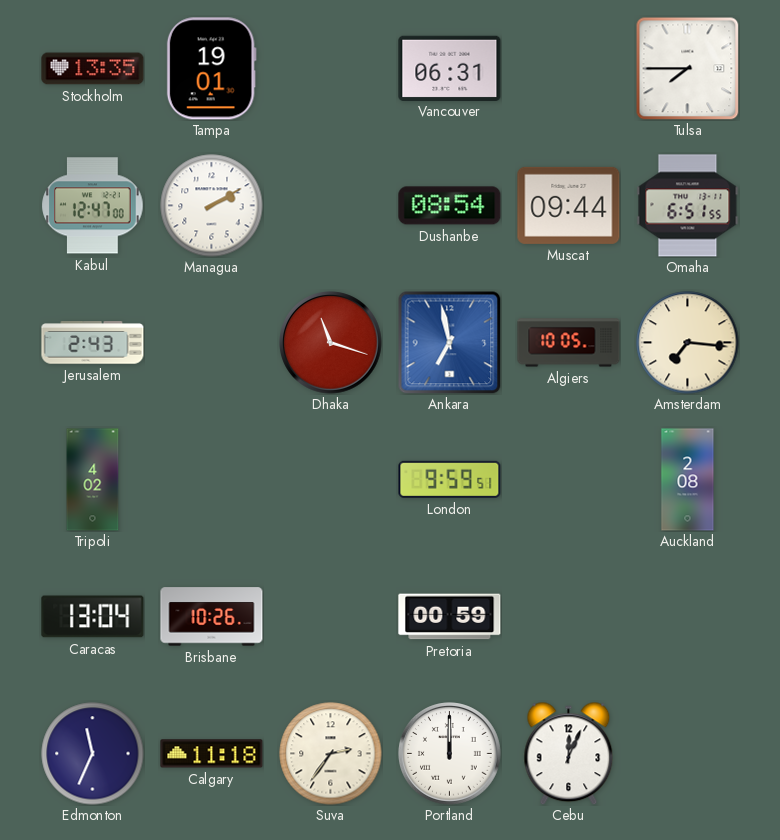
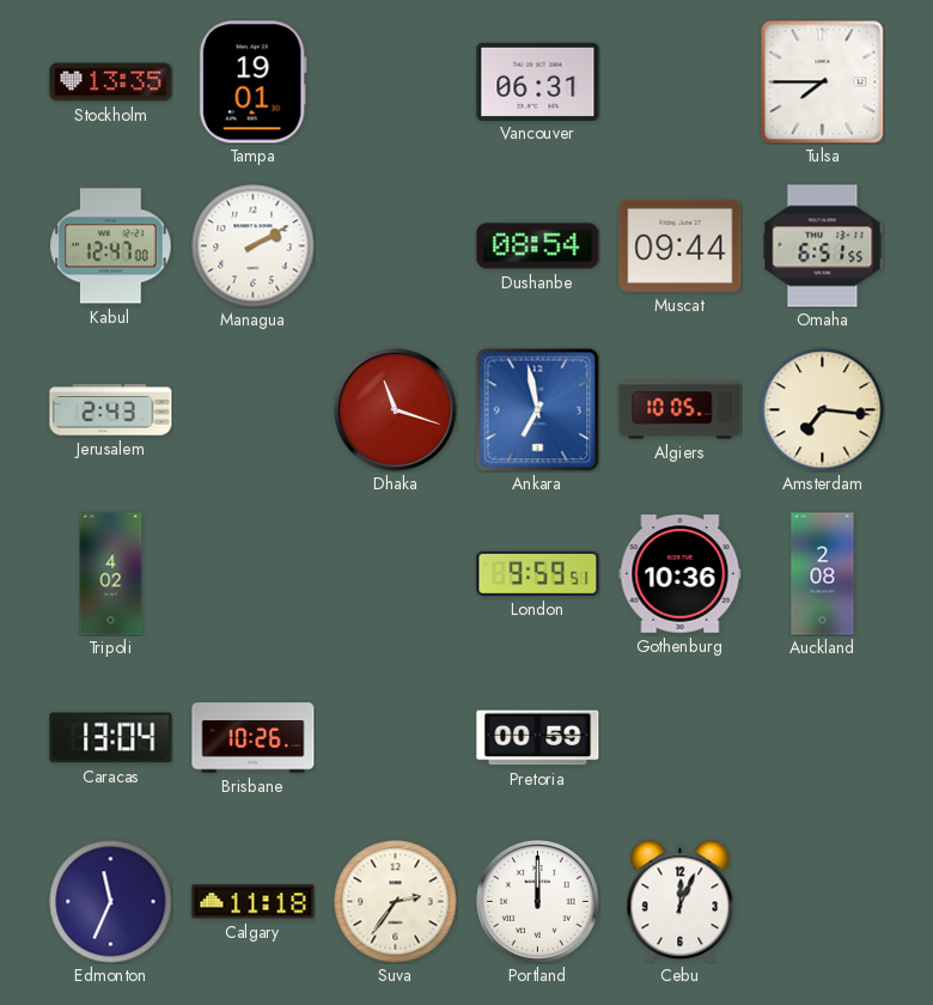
Gothenburg: none -> 10:36
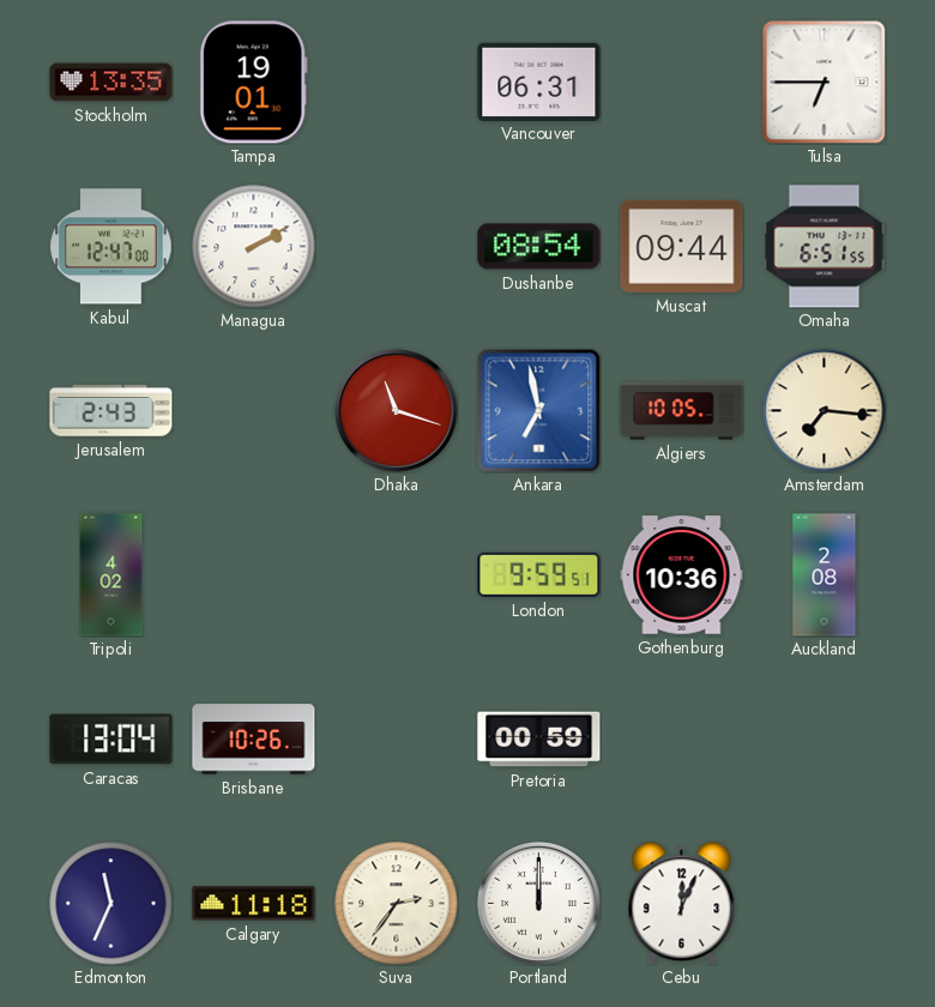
Tulsa: 7:45 -> 6:45
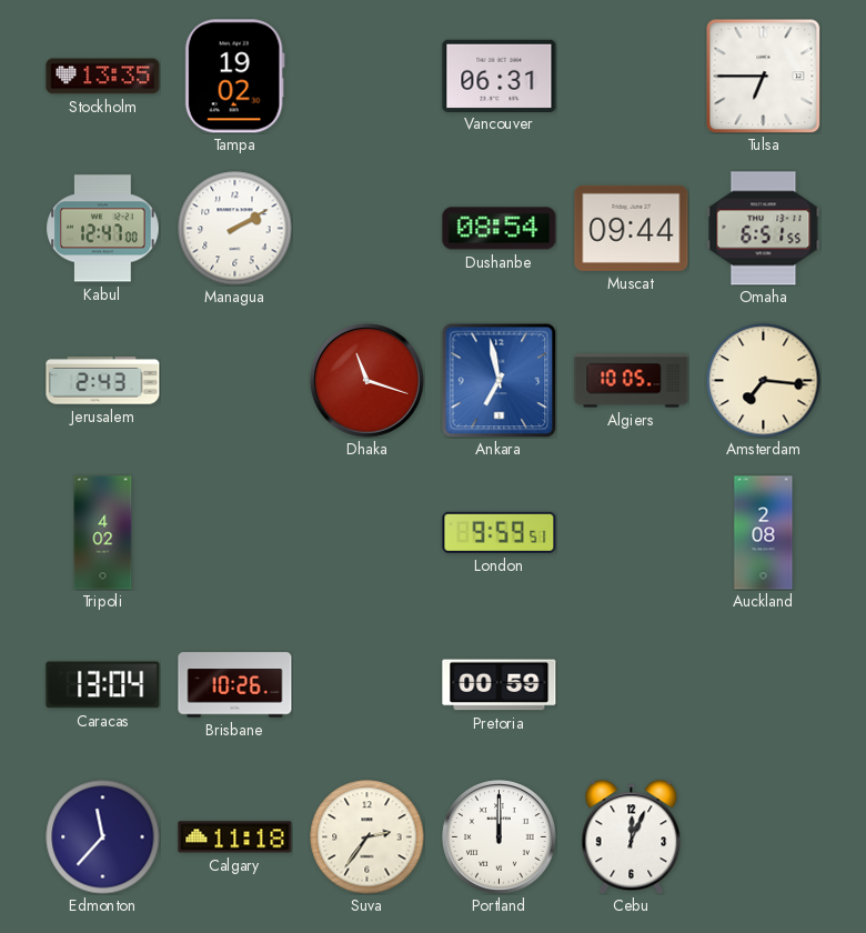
Tampa: 19:01 -> 19:02
Gothenburg: 10:36 -> none
Edmonton: 11:34 -> 11:37
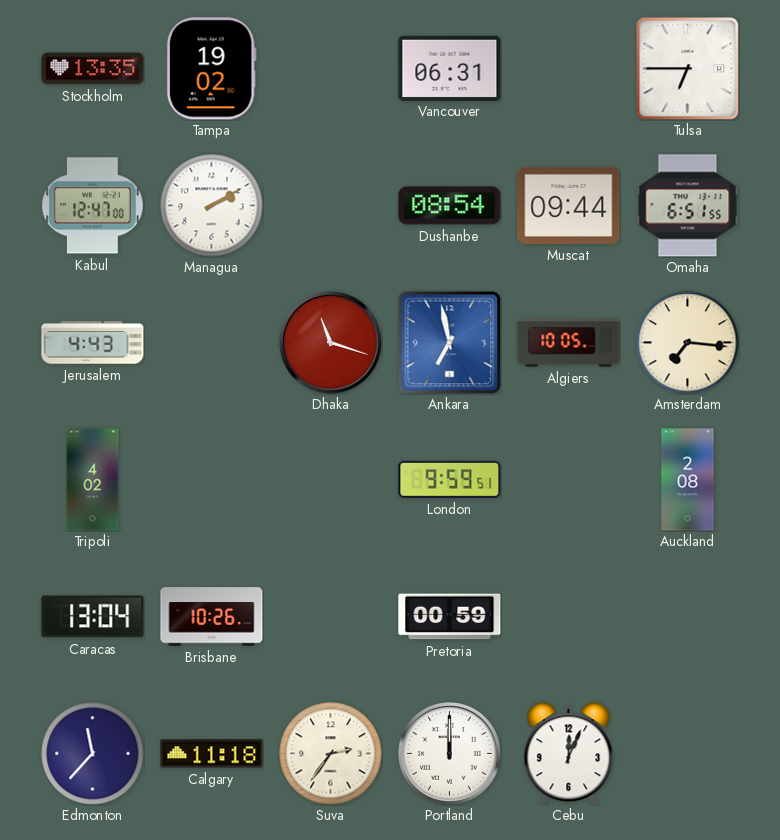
Jerusalem: 2:43 -> 4:43
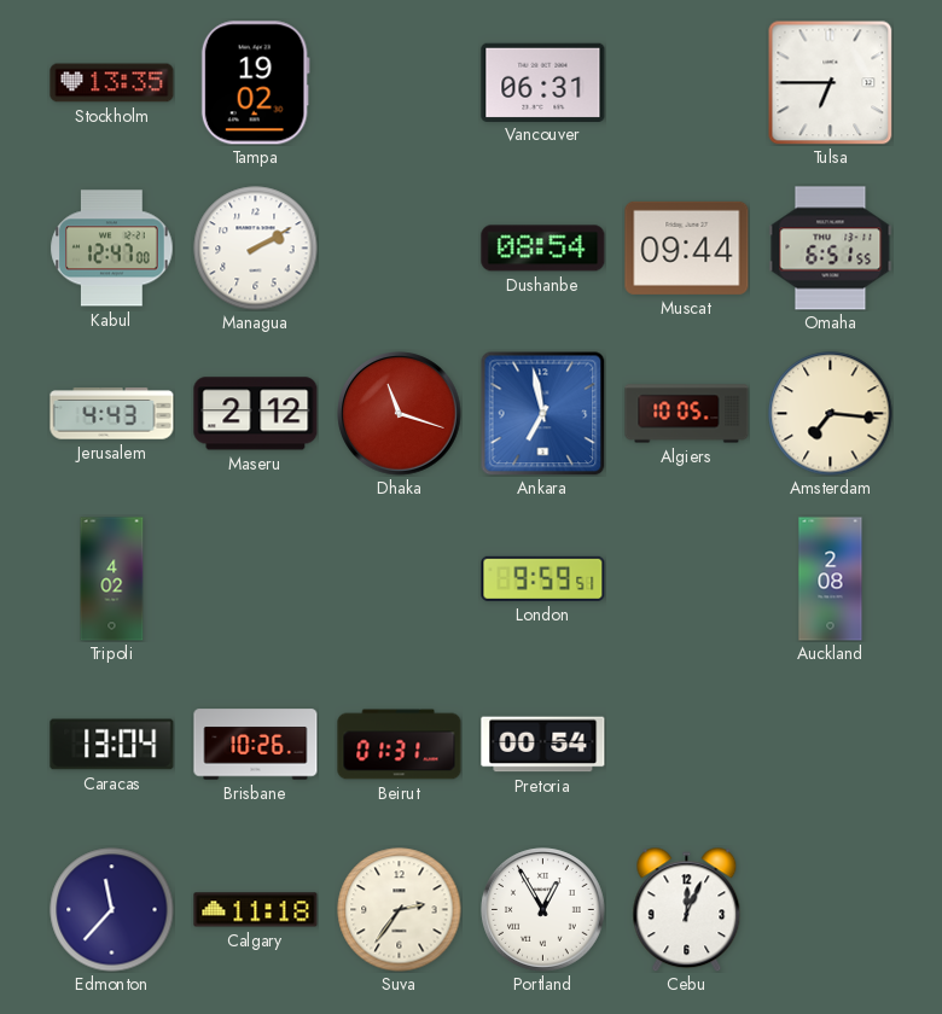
Maseru: none -> 2:12
Beirut: none -> 01:31
Pretoria: 00:59 -> 00:54
Portland: 12:00 -> 12:55
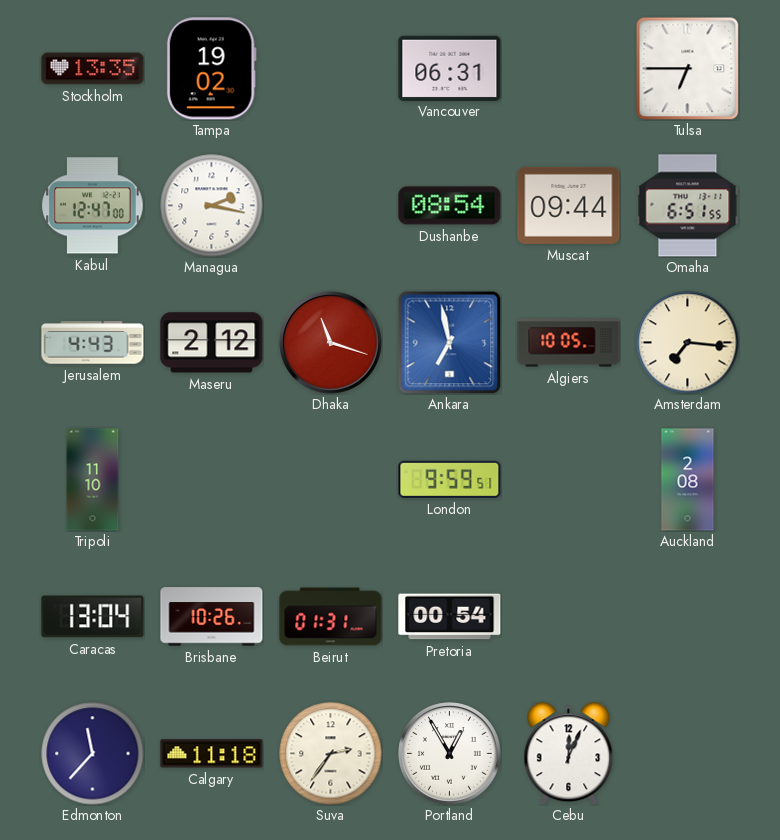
Managua: 2:10 -> 2:17
Tripoli: 4:02 -> 11:10
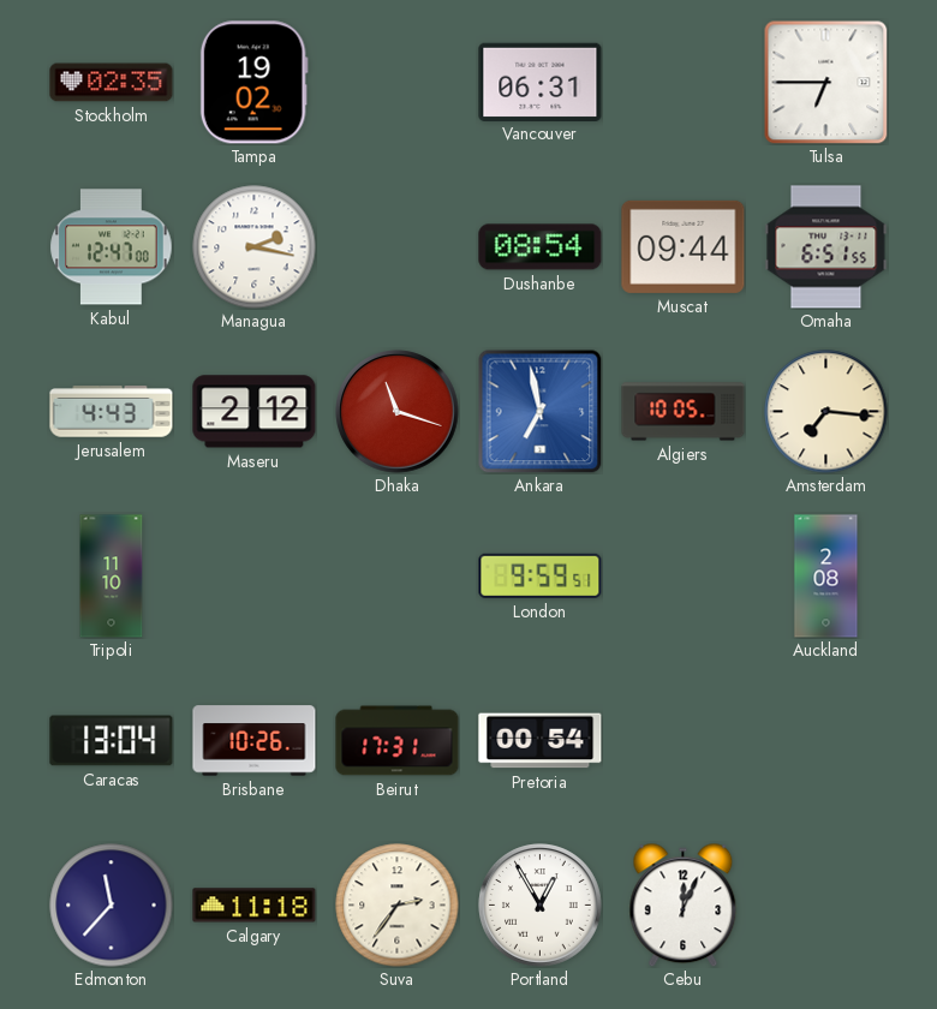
Stockholm: 13:35 -> 02:35
Beirut: 01:31 -> 17:31
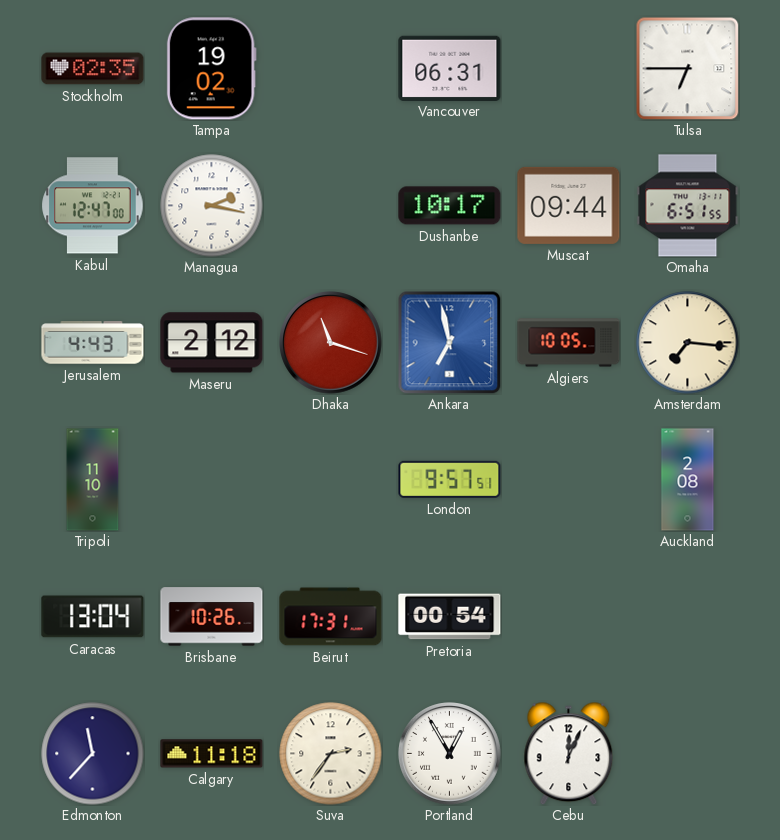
Dushanbe: 08:54 -> 10:17
London: 9:59 -> 9:57
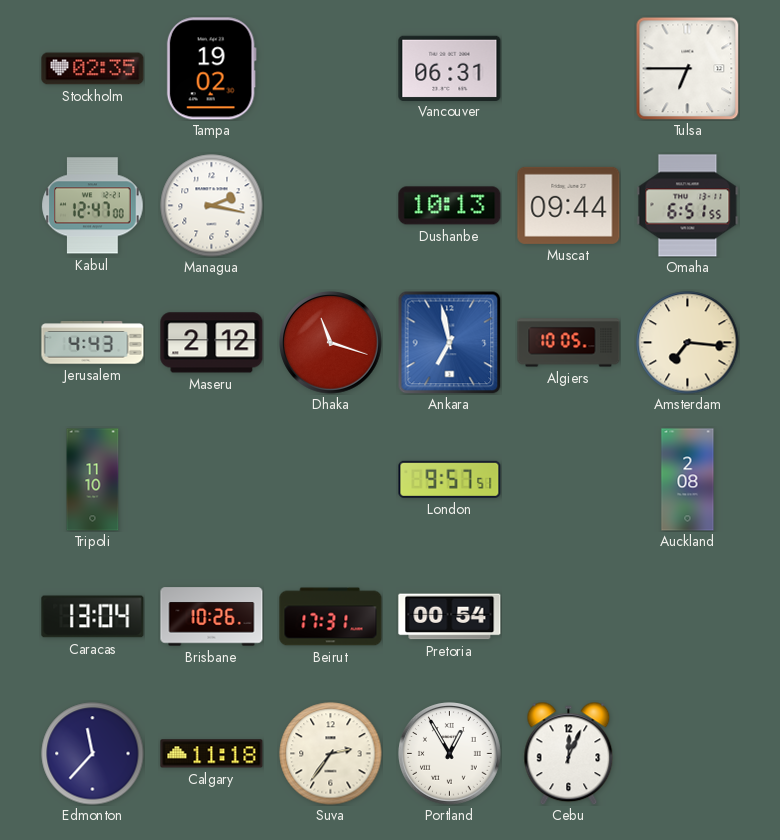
Dushanbe: 10:17 -> 10:13
